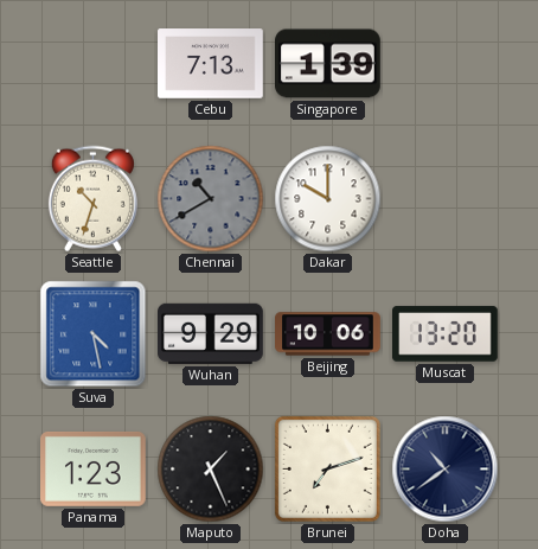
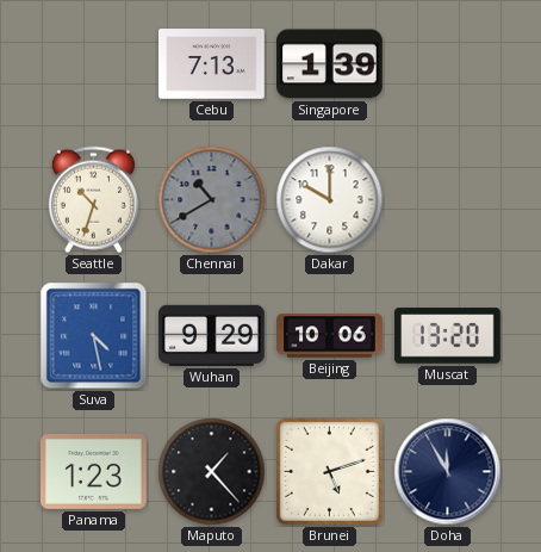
Maputo: 1:26 -> 1:23
Brunei: 7:12 -> 5:12
Doha: 10:39 -> 11:55
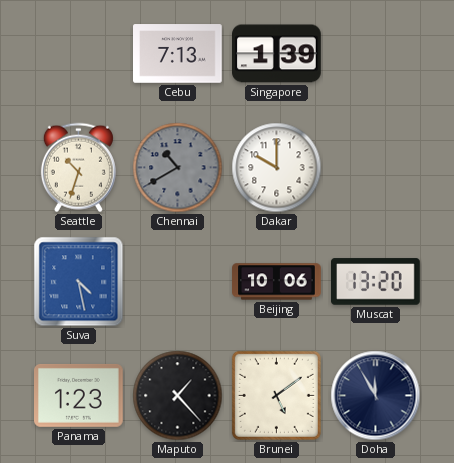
Wuhan: 9:29 -> none
Brunei: 5:12 -> 5:09
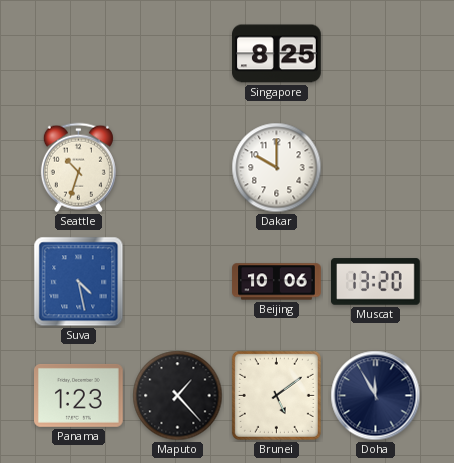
Cebu: 7:13 -> none
Singapore: 1:39 -> 8:25
Chennai: 10:40 -> none
